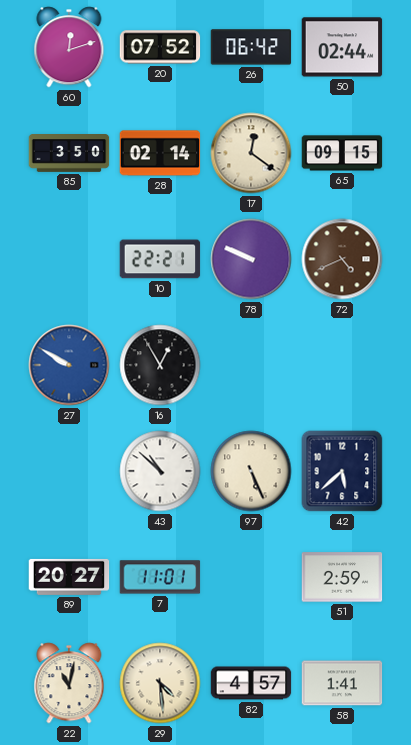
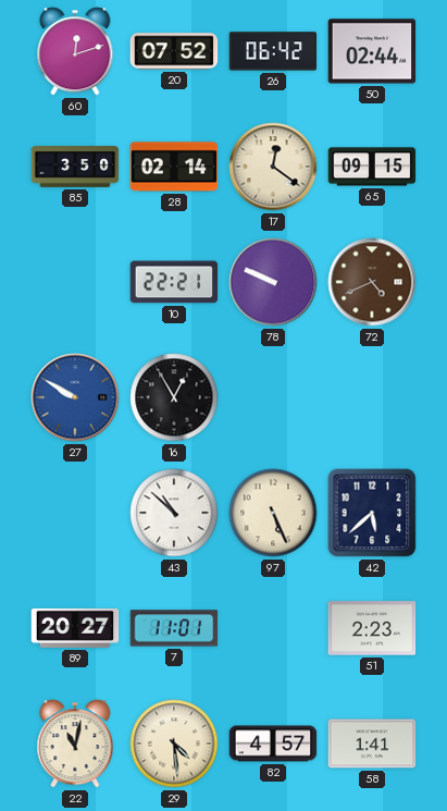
51: 2:59 -> 2:23
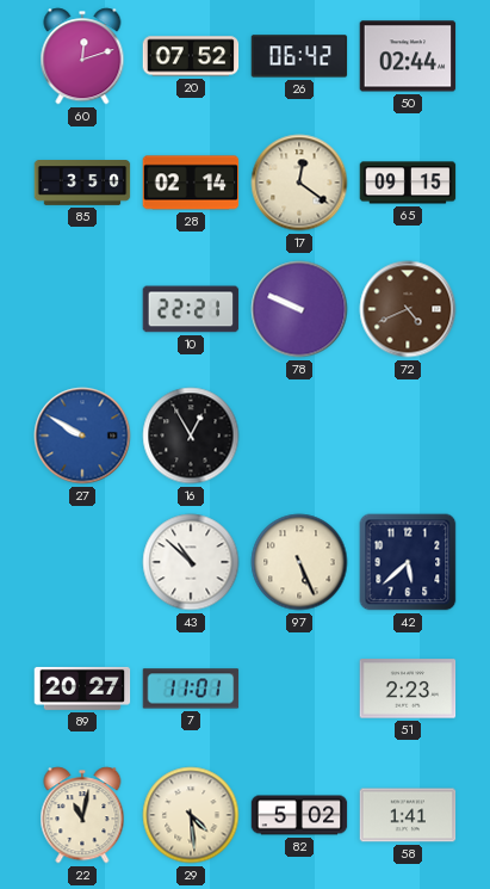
82: 4:57 -> 5:02
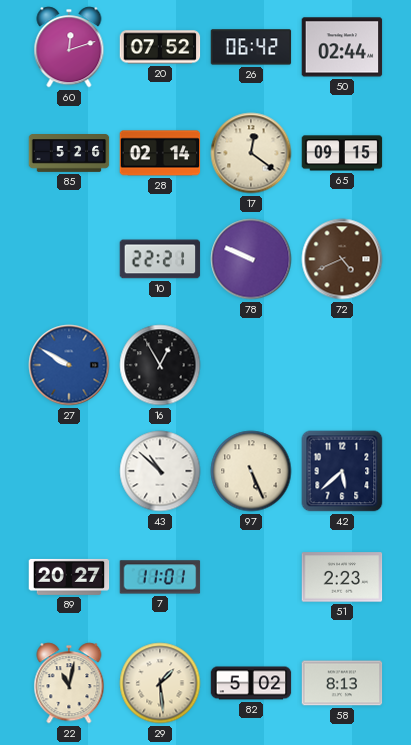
85: 3:50 -> 5:26
29: 4:29 -> 1:29
58: 1:41 -> 8:13
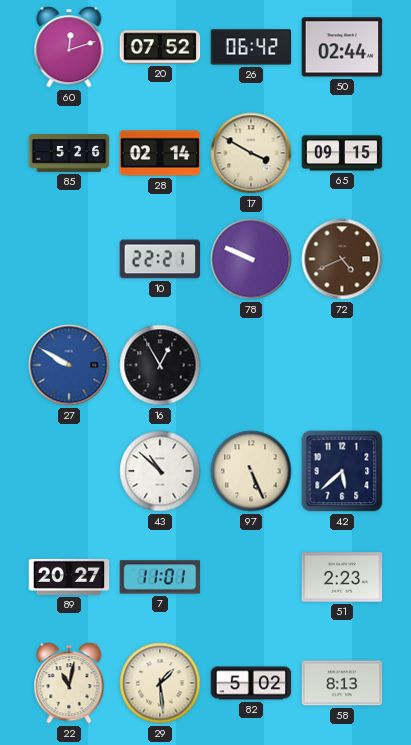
17: 12:21 -> 3:50
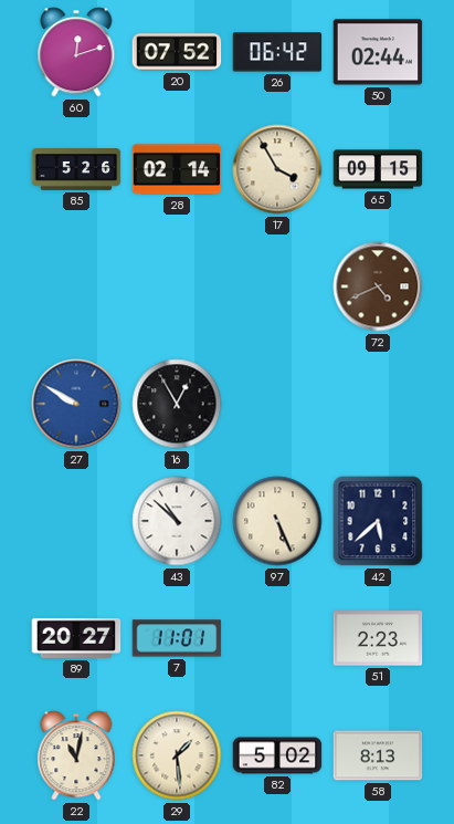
17: 3:50 -> 3:55
10: 22:21 -> none
78: 9:49 -> none
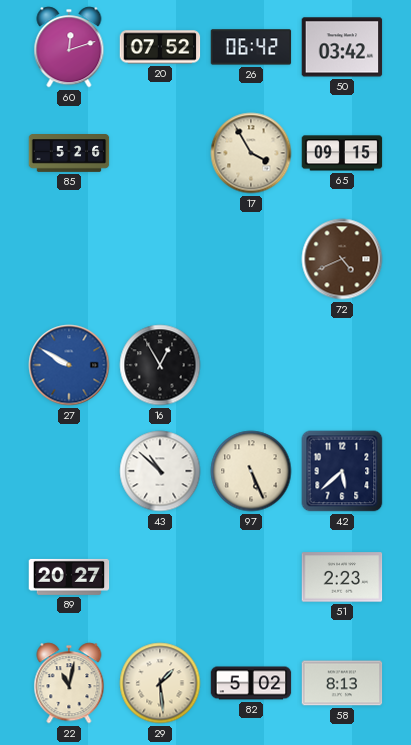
50: 02:44 -> 03:42
28: 02:14 -> none
7: 11:01 -> none
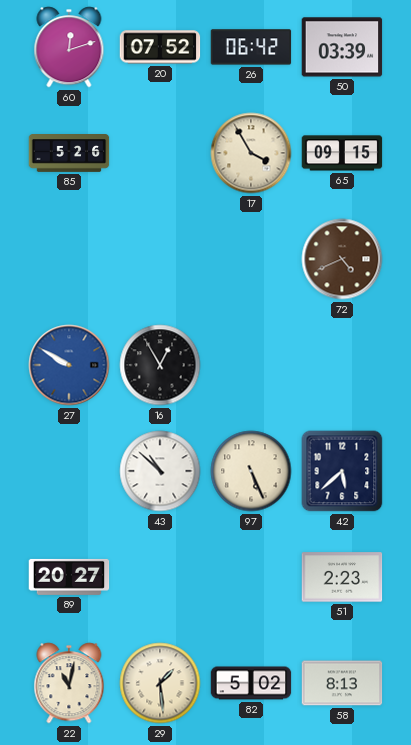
50: 03:42 -> 03:39
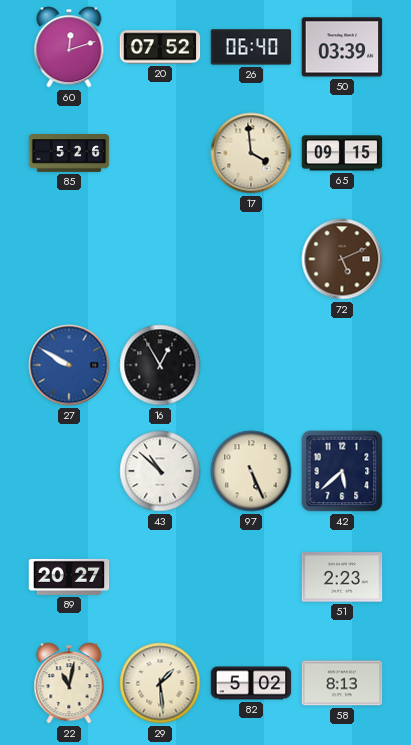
26: 06:42 -> 06:40
17: 3:55 -> 3:59
72: 4:41 -> 5:11
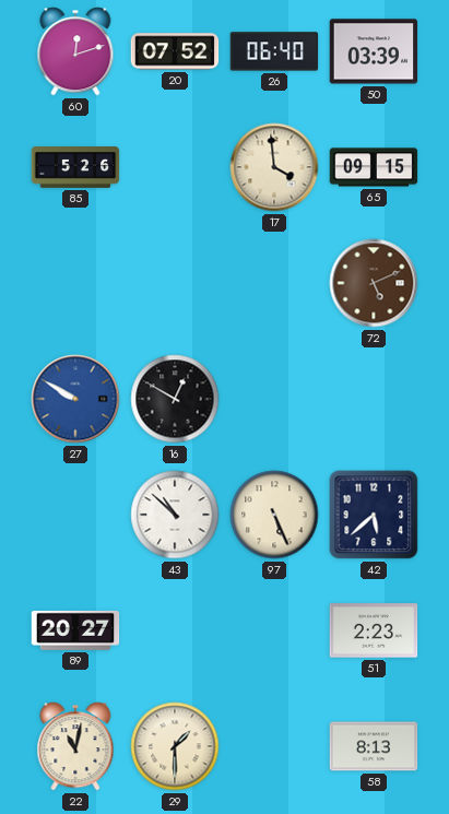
16: 12:55 -> 12:50
29: 1:29 -> 1:30
82: 5:02 -> none
